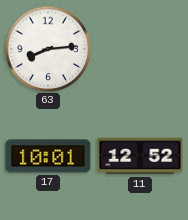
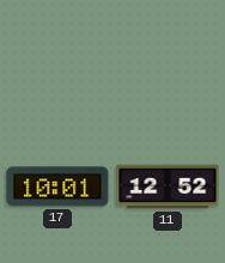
63: 8:14 -> none
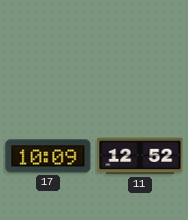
17: 10:01 -> 10:09
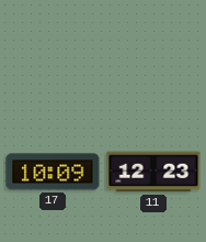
11: 12:52 -> 12:23
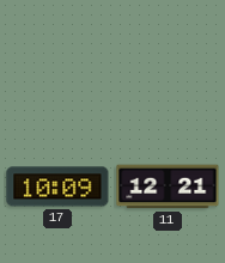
11: 12:23 -> 12:21
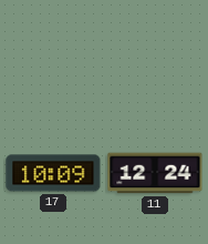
11: 12:21 -> 12:24
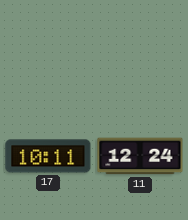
17: 10:09 -> 10:11
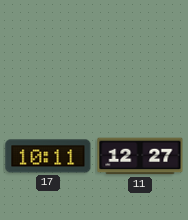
11: 12:24 -> 12:27
